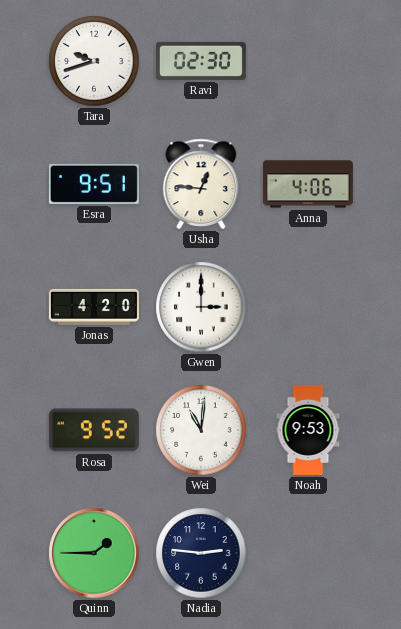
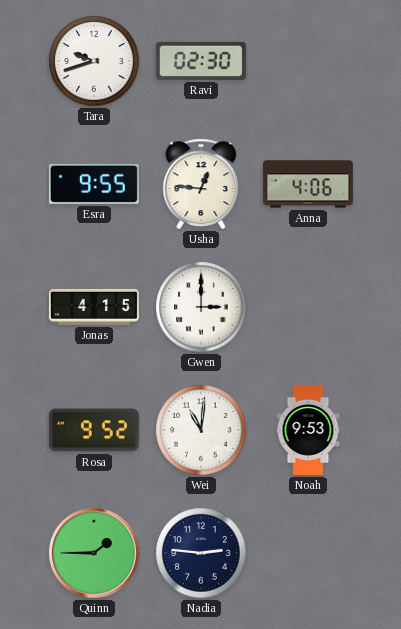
Esra: 9:51 -> 9:55
Jonas: 4:20 -> 4:15
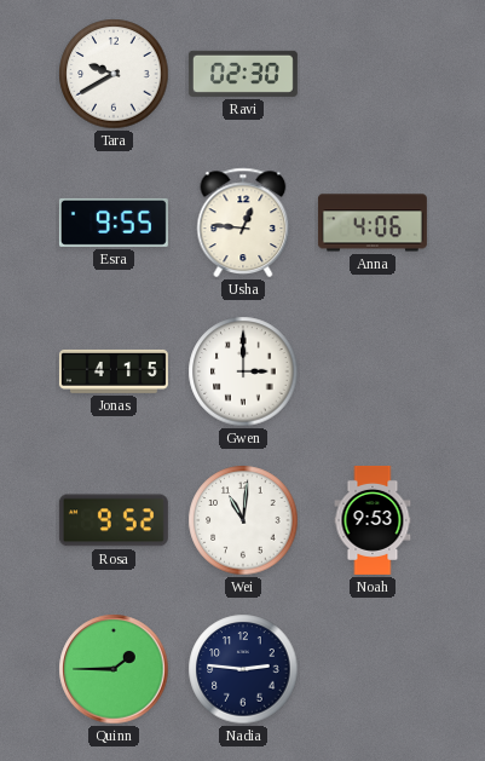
Tara: 9:42 -> 9:40
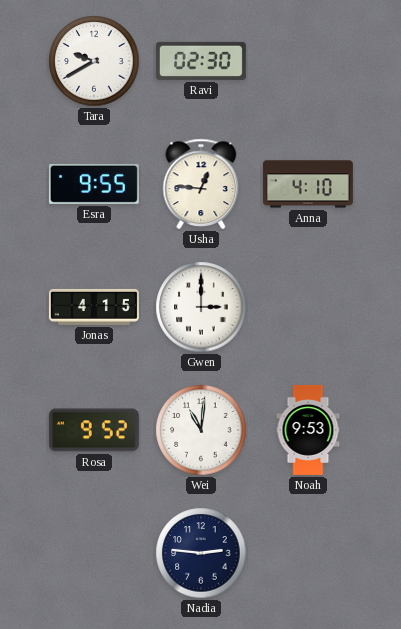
Anna: 4:06 -> 4:10
Quinn: 1:45 -> none
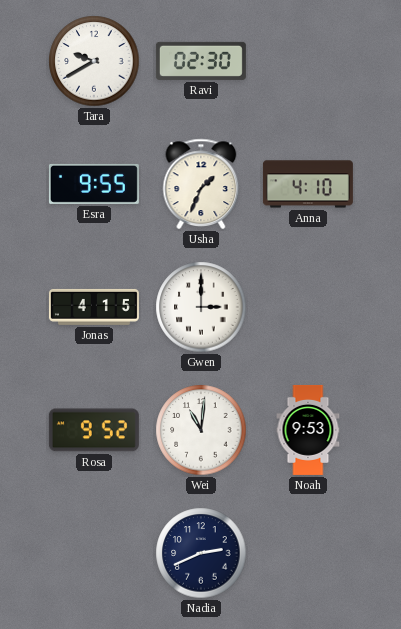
Usha: 12:46 -> 1:34
Nadia: 2:46 -> 2:41
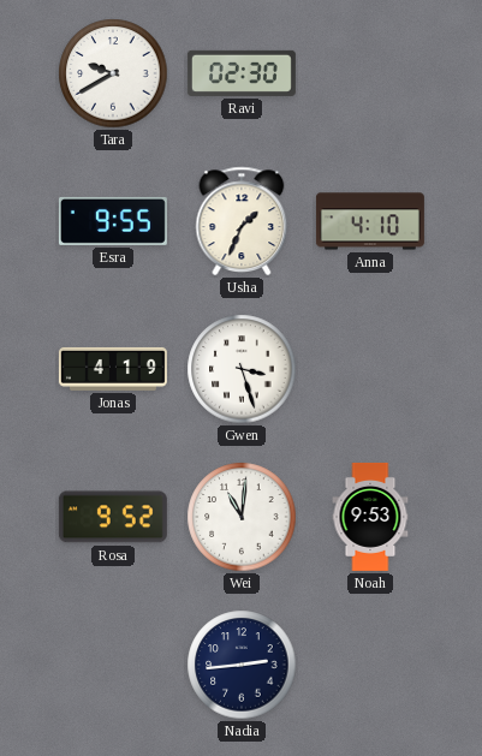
Jonas: 4:15 -> 4:19
Gwen: 3:00 -> 3:27
Nadia: 2:41 -> 2:44
